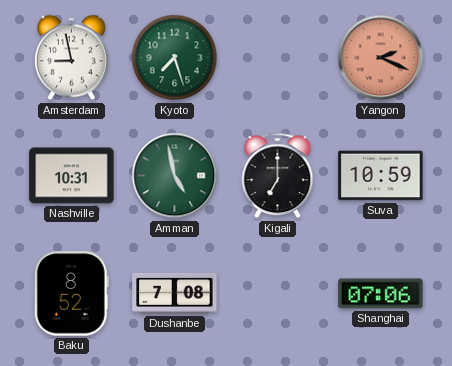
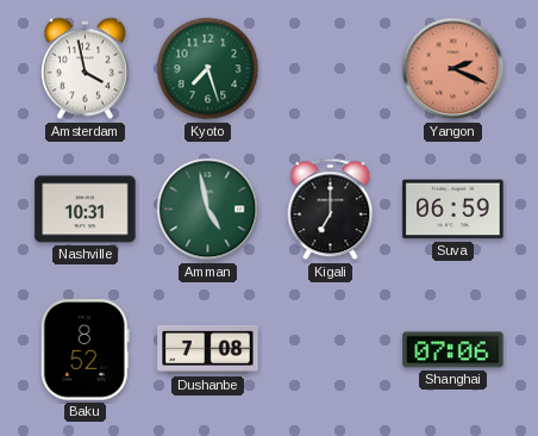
Amsterdam: 8:58 -> 3:58
Suva: 10:59 -> 06:59
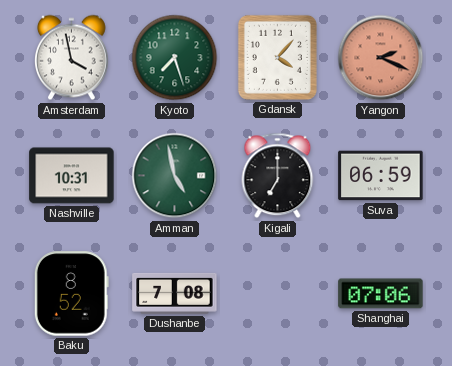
Gdansk: none -> 4:07
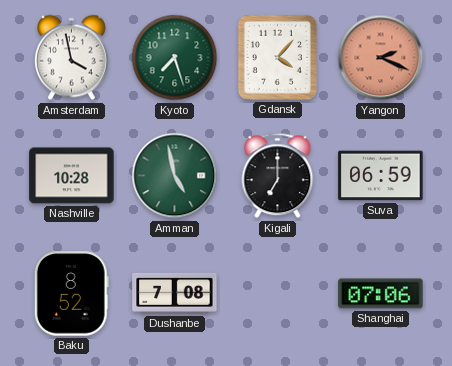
Nashville: 10:31 -> 10:28
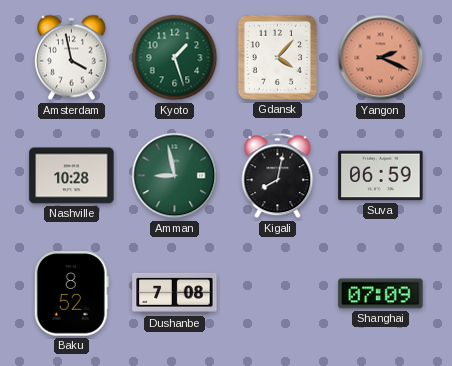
Kyoto: 7:27 -> 1:27
Amman: 4:58 -> 8:58
Kigali: 7:00 -> 8:02
Shanghai: 07:06 -> 07:09
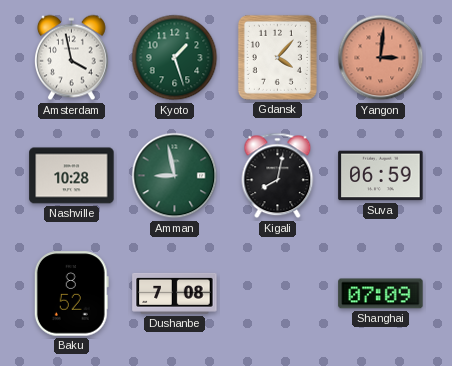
Yangon: 2:19 -> 3:01
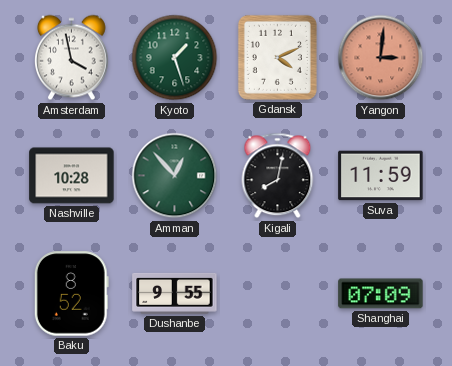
Gdansk: 4:07 -> 4:11
Amman: 8:58 -> 12:53
Suva: 06:59 -> 11:59
Dushanbe: 7:08 -> 9:55
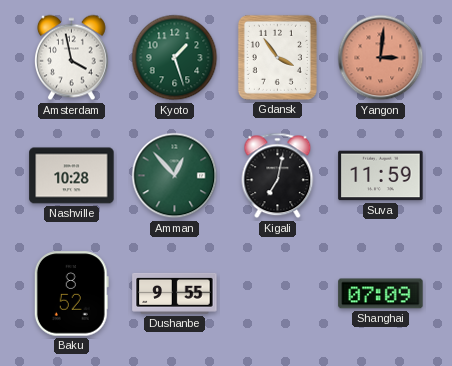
Gdansk: 4:11 -> 3:54
Kigali: 8:02 -> 7:02
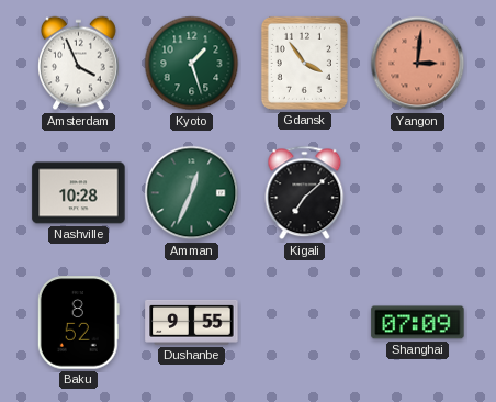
Amsterdam: 3:58 -> 3:56
Amman: 12:53 -> 12:34
Kigali: 7:02 -> 7:08
Suva: 11:59 -> none
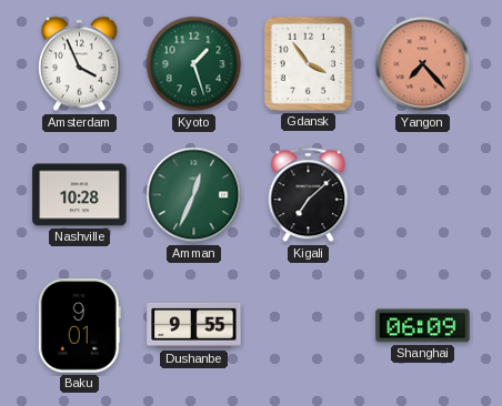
Yangon: 3:01 -> 7:23
Baku: 8:52 -> 9:01
Shanghai: 07:09 -> 06:09
